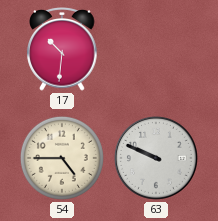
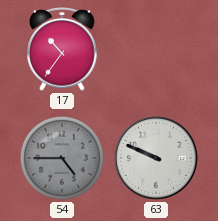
17: 10:31 -> 10:36
54 dial: cream -> grey
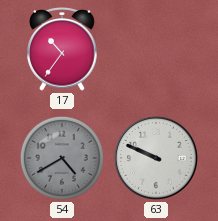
54: 4:45 -> 4:40
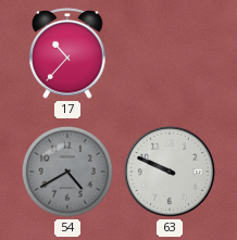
17: 10:36 -> 10:37
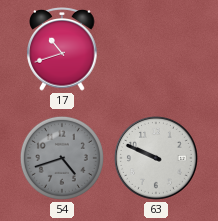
17: 10:37 -> 10:42
54: 4:40 -> 4:42
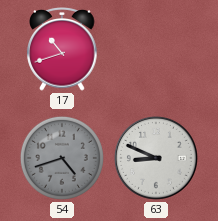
63: 9:49 -> 8:49
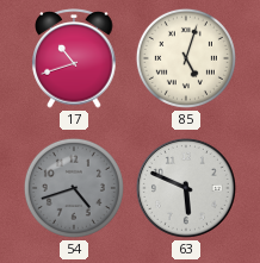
85: none -> 5:03
63: 8:49 -> 5:49
